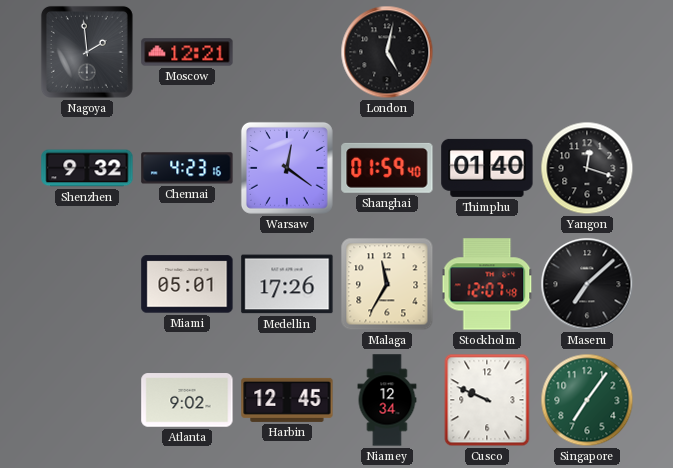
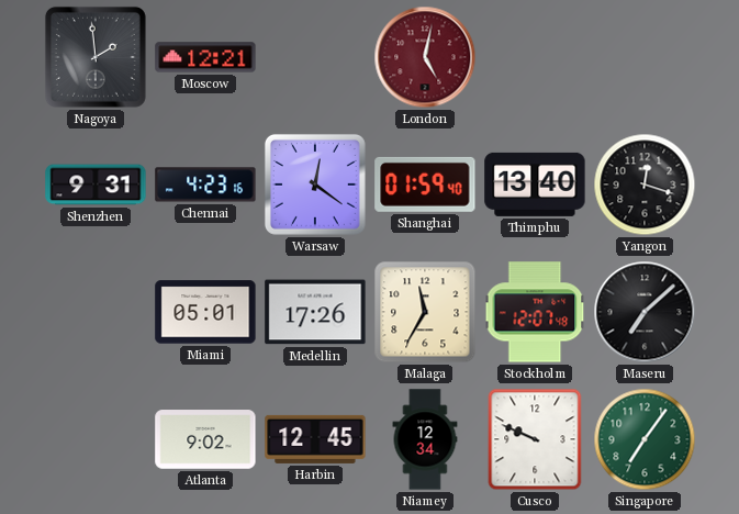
London dial: black -> burgundy
Shenzhen: 9:32 -> 9:31
Thimphu: 01:40 -> 13:40
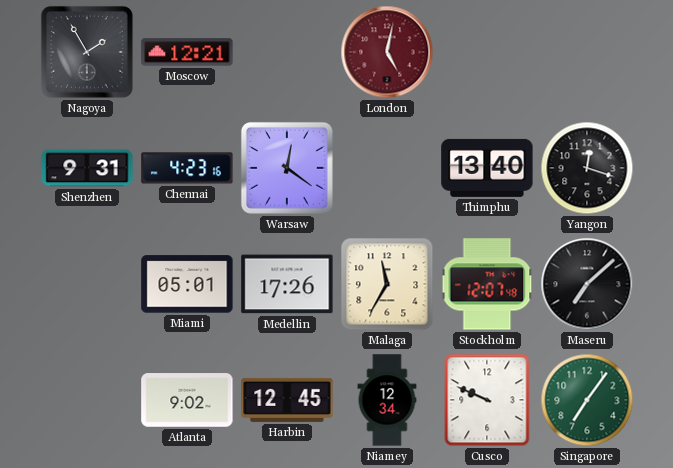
Nagoya: 1:59 -> 1:55
Shanghai: 01:59 -> none
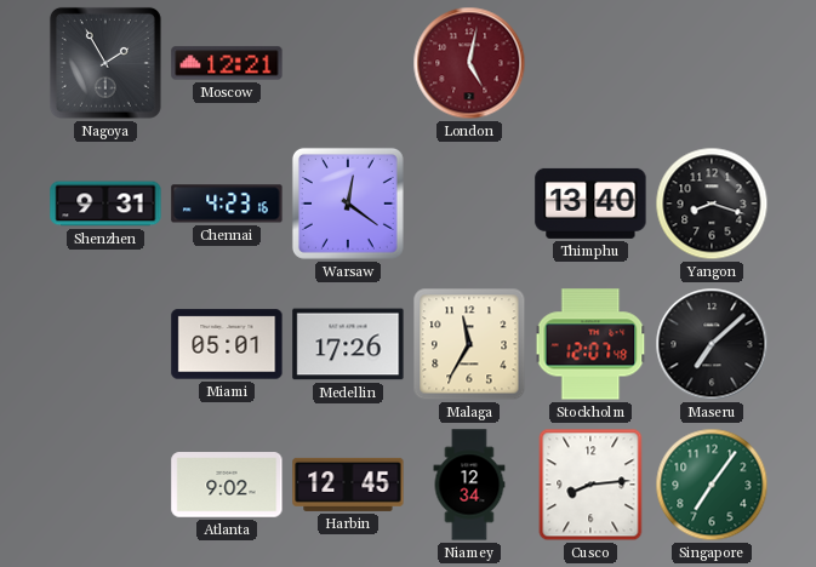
Yangon: 12:18 -> 8:18
Cusco: 9:49 -> 8:14
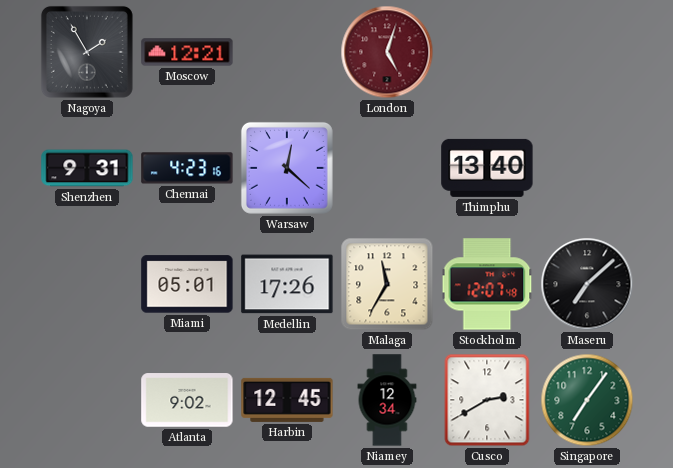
London: 5:02 -> 5:03
Warsaw: 12:21 -> 12:22
Yangon: 8:18 -> none
Cusco: 8:14 -> 2:40
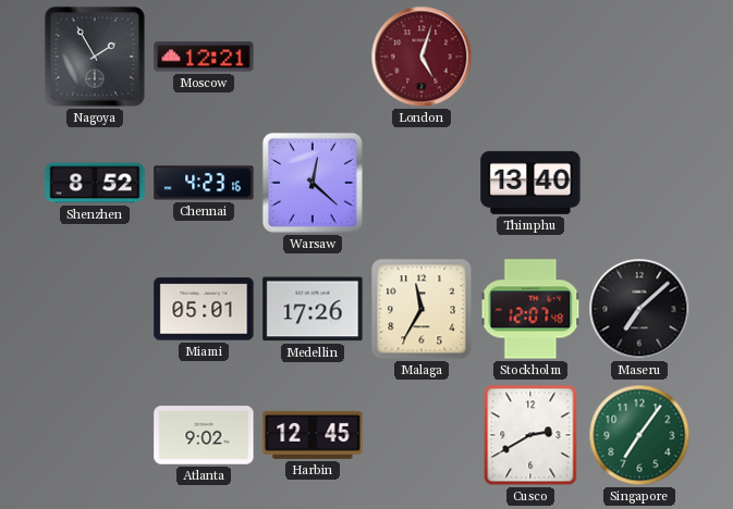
Shenzhen: 9:31 -> 8:52
Niamey: 12:34 -> none
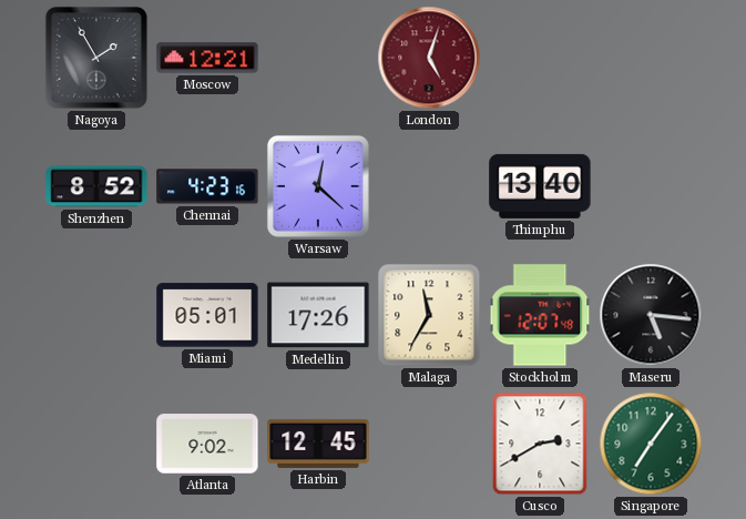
Maseru: 7:08 -> 5:16
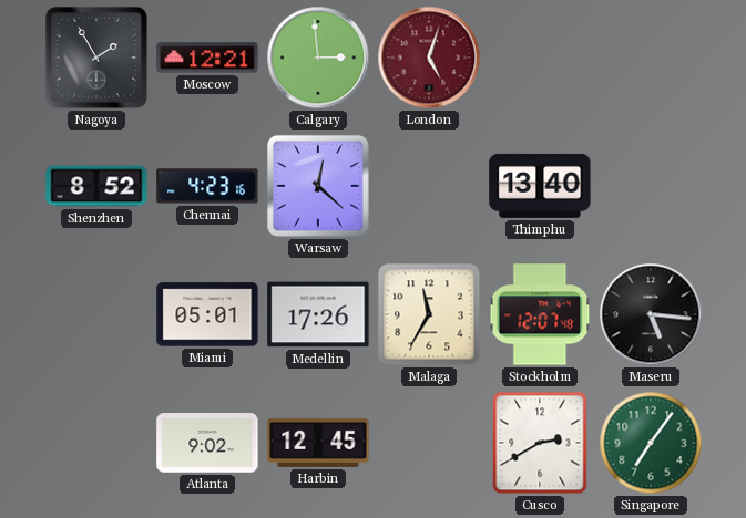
Calgary: none -> 2:59
